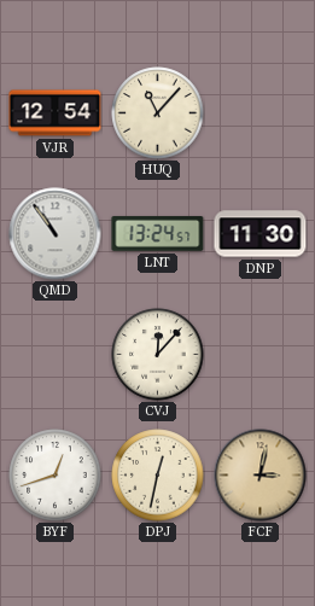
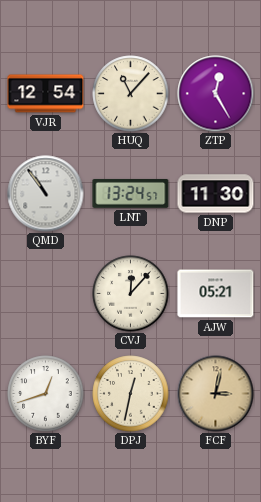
ZTP: none -> 12:25
AJW: none -> 05:21
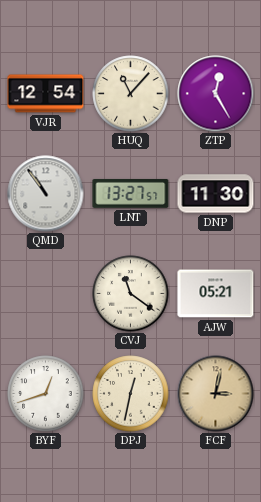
LNT: 13:24 -> 13:27
CVJ: 12:07 -> 11:21
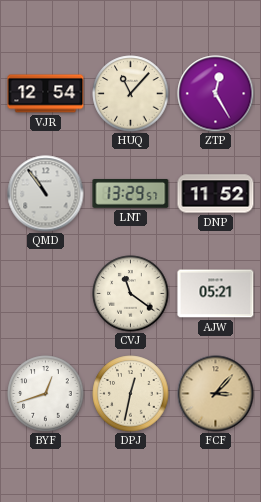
LNT: 13:27 -> 13:29
DNP: 11:30 -> 11:52
FCF: 3:02 -> 3:07
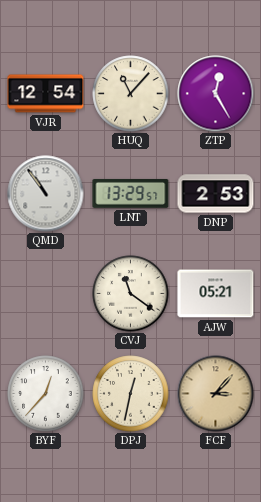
DNP: 11:52 -> 2:53
BYF: 12:42 -> 12:37
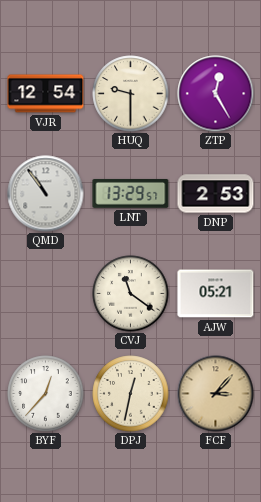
HUQ: 11:07 -> 9:30
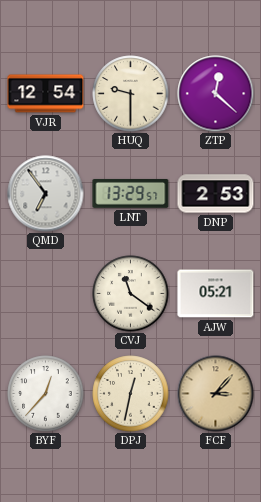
ZTP: 12:25 -> 12:22
QMD: 10:54 -> 6:54
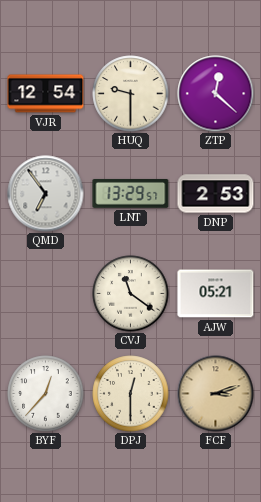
DPJ: 12:32 -> 12:30
FCF: 3:07 -> 3:12
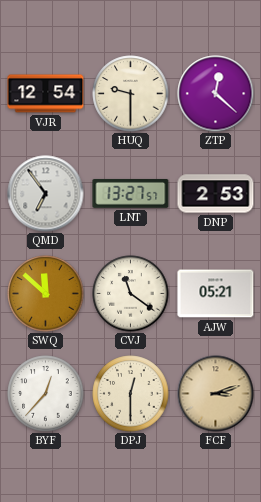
LNT: 13:29 -> 13:27
SWQ: none -> 11:52
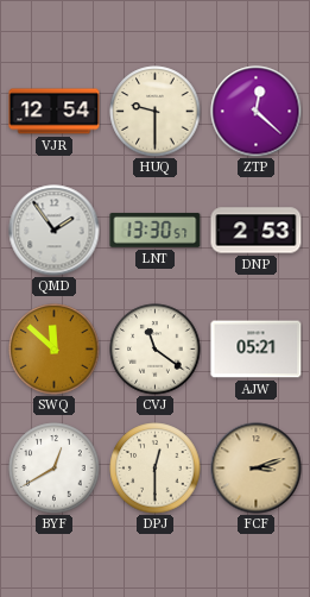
QMD: 6:54 -> 1:54
LNT: 13:27 -> 13:30
BYF: 12:37 -> 12:40
